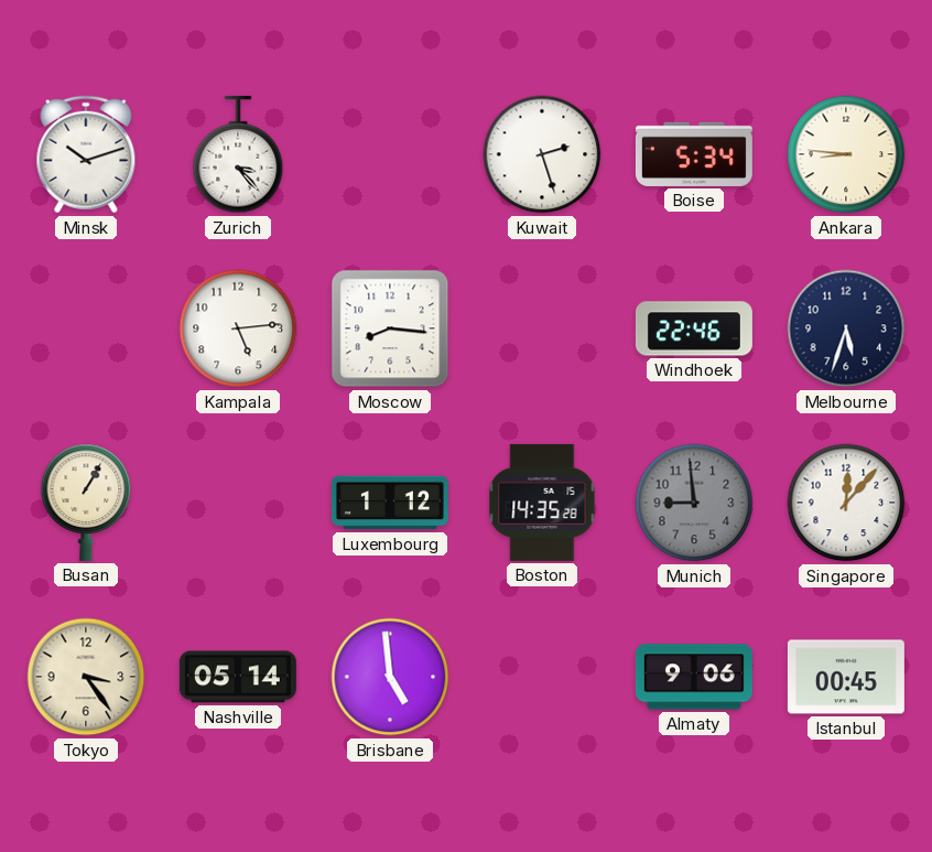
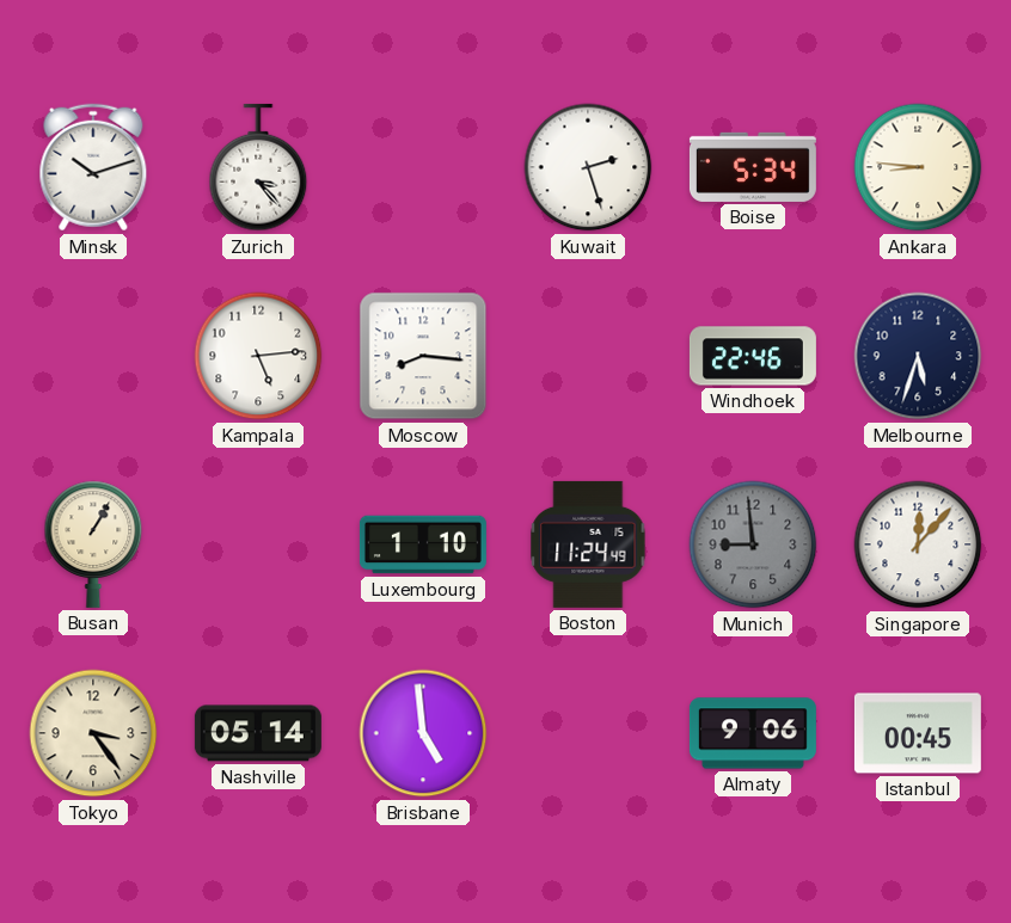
Luxembourg: 1:12 -> 1:10
Boston: 14:35 -> 11:24
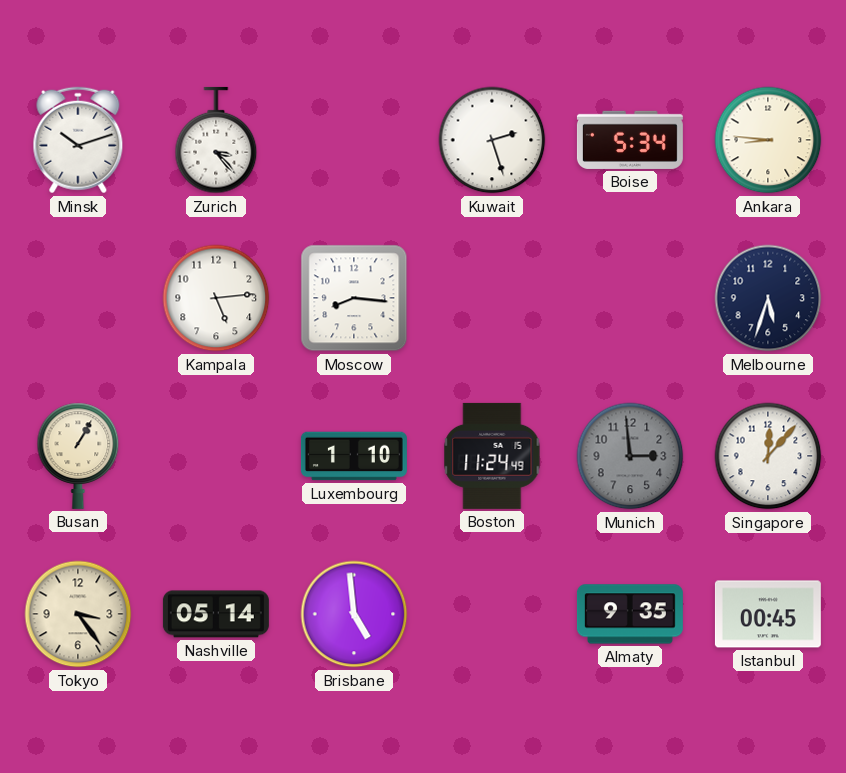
Windhoek: 22:46 -> none
Munich: 8:59 -> 2:59
Almaty: 9:06 -> 9:35
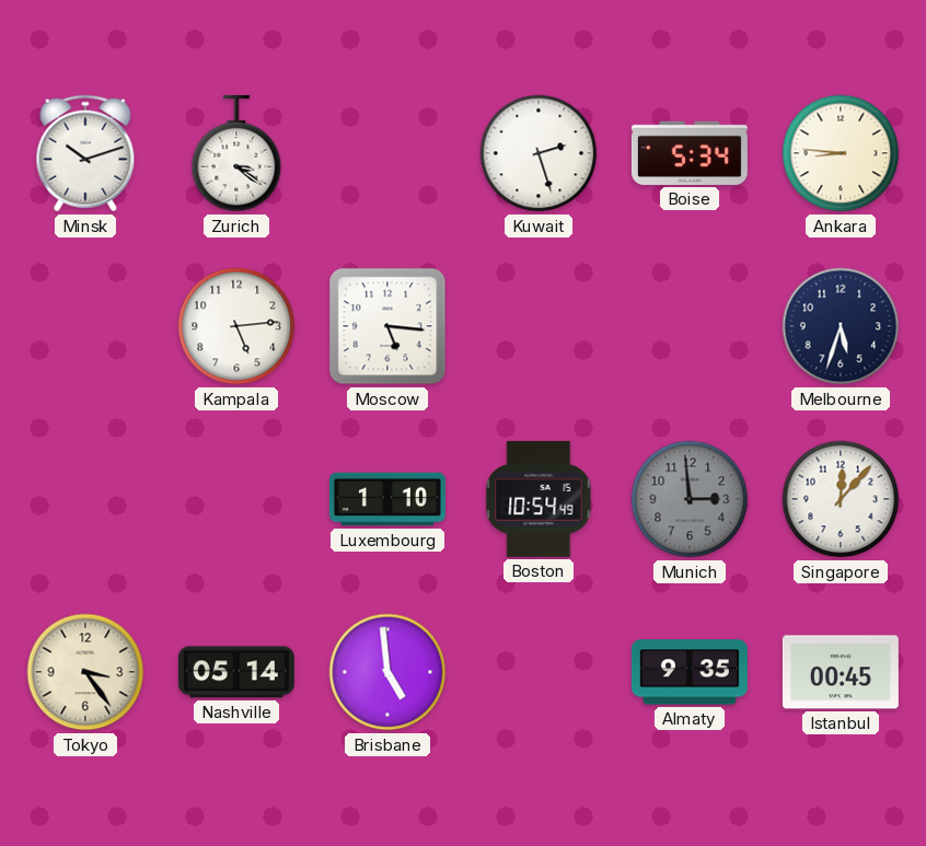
Zurich: 3:23 -> 3:21
Moscow: 8:16 -> 5:16
Busan: 1:05 -> none
Boston: 11:24 -> 10:54
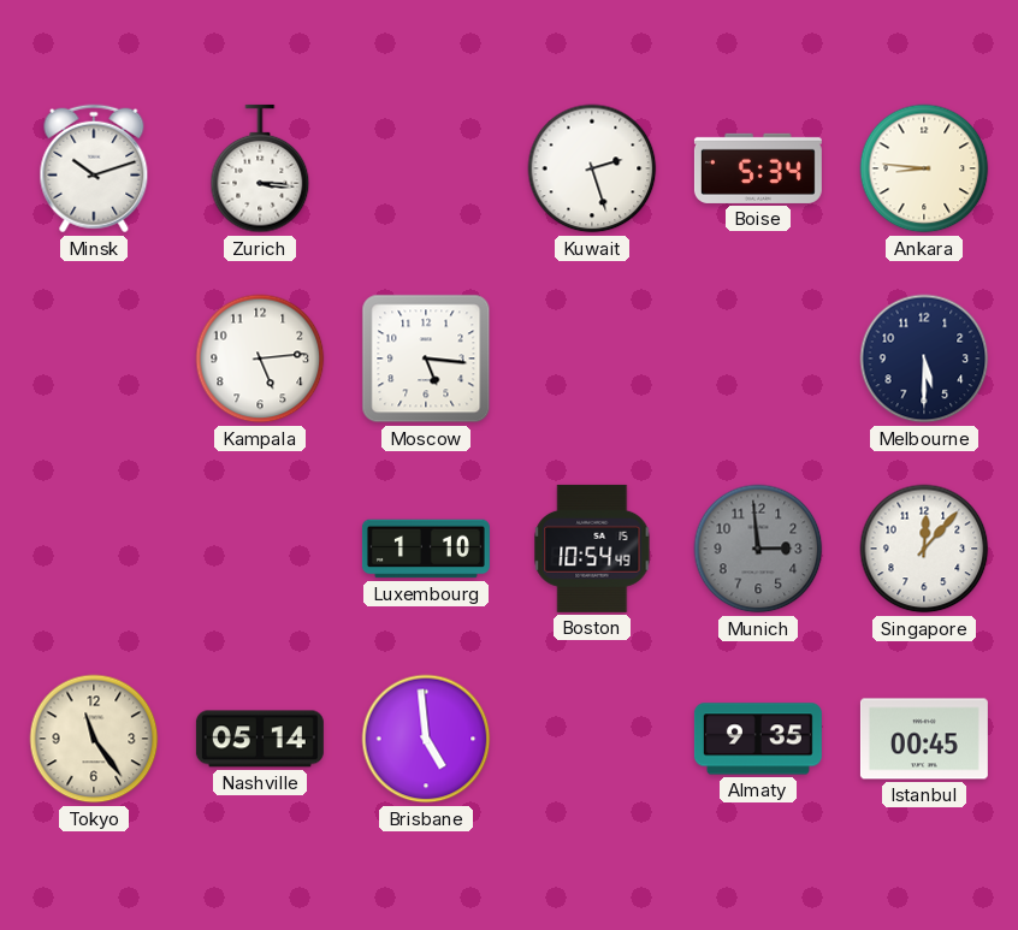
Zurich: 3:21 -> 3:16
Melbourne: 5:33 -> 5:30
Tokyo: 3:24 -> 11:24
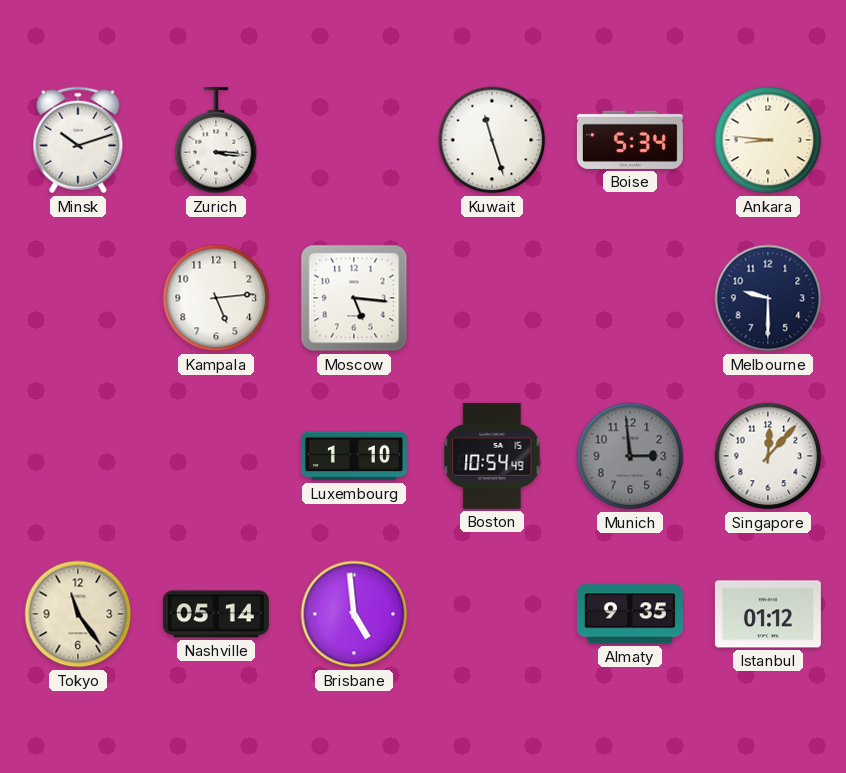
Kuwait: 2:27 -> 11:27
Melbourne: 5:30 -> 9:30
Istanbul: 00:45 -> 01:12
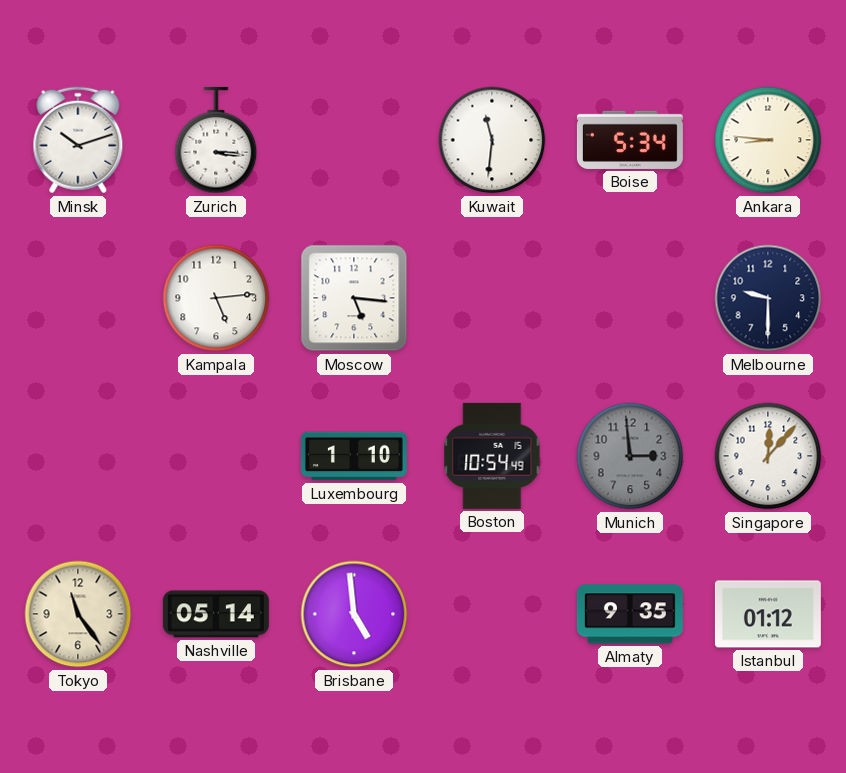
Kuwait: 11:27 -> 11:31
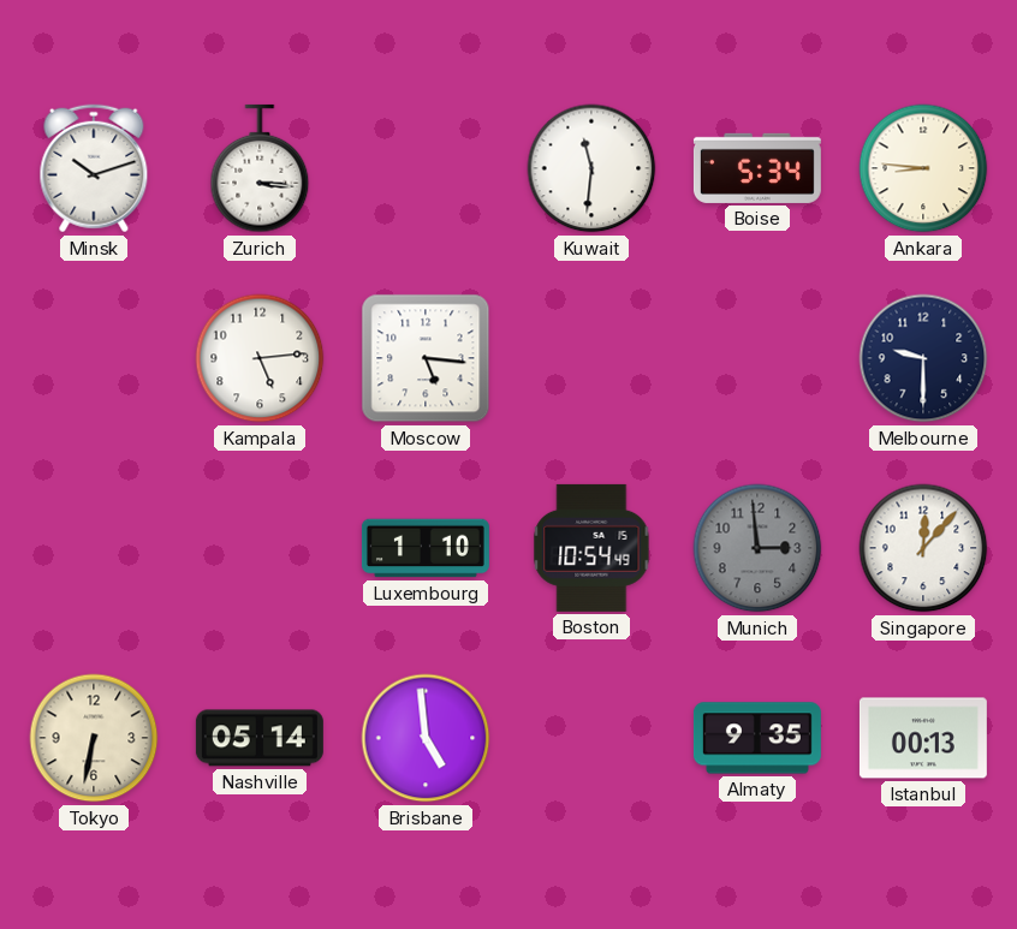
Tokyo: 11:24 -> 6:32
Istanbul: 01:12 -> 00:13
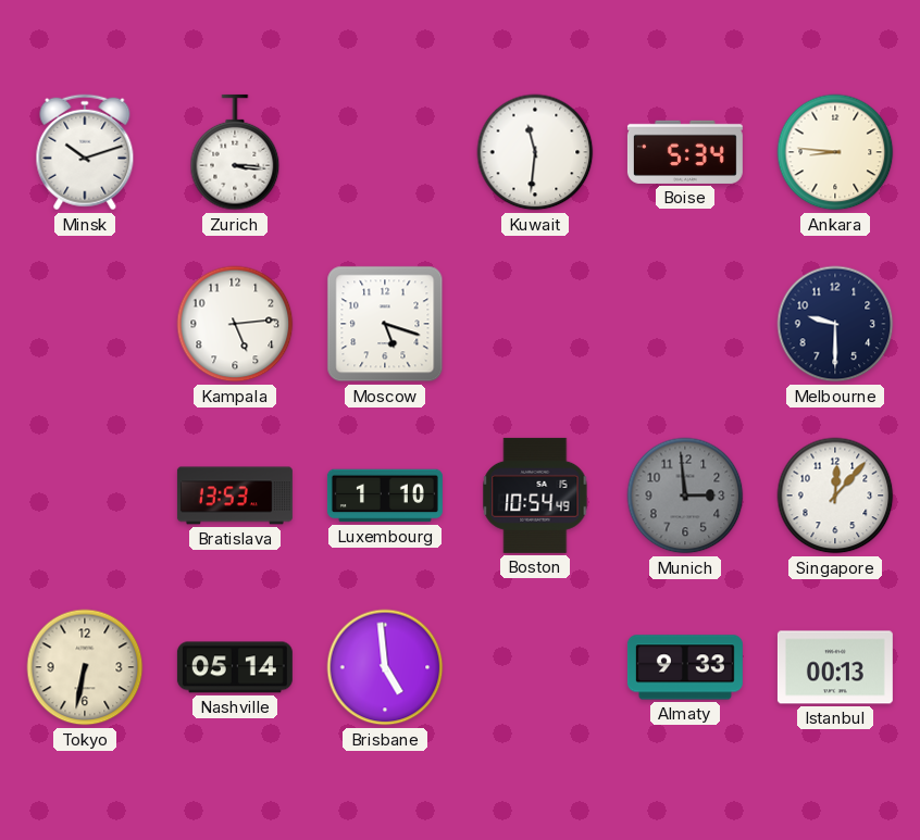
Moscow: 5:16 -> 5:18
Bratislava: none -> 13:53
Almaty: 9:35 -> 9:33
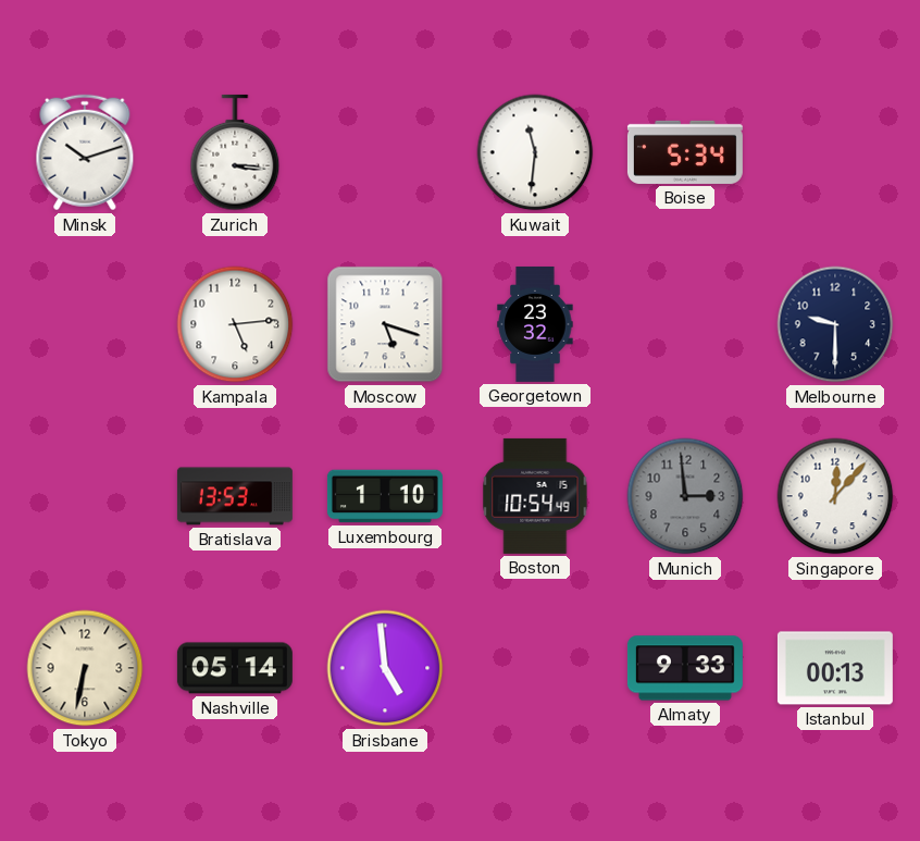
Ankara: 8:46 -> none
Georgetown: none -> 23:32
